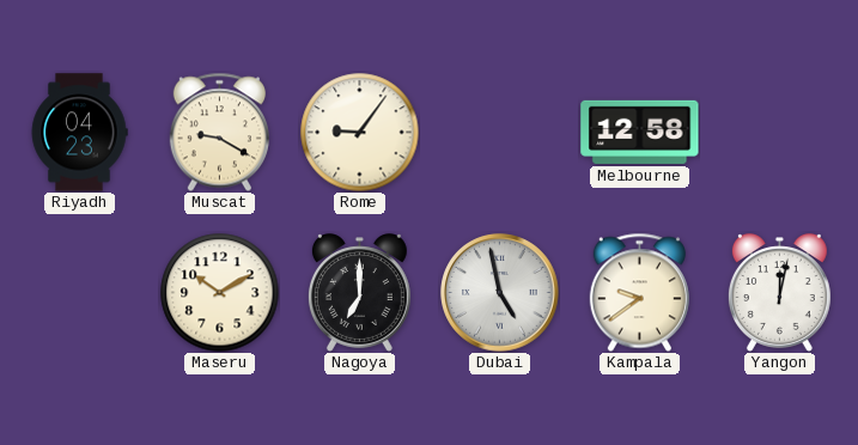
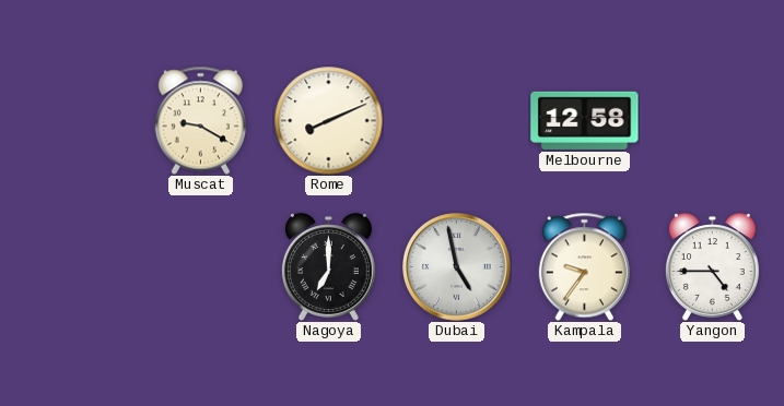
Riyadh: 04:23 -> none
Rome: 9:06 -> 8:11
Maseru: 10:10 -> none
Kampala: 9:39 -> 9:36
Yangon: 12:02 -> 4:45
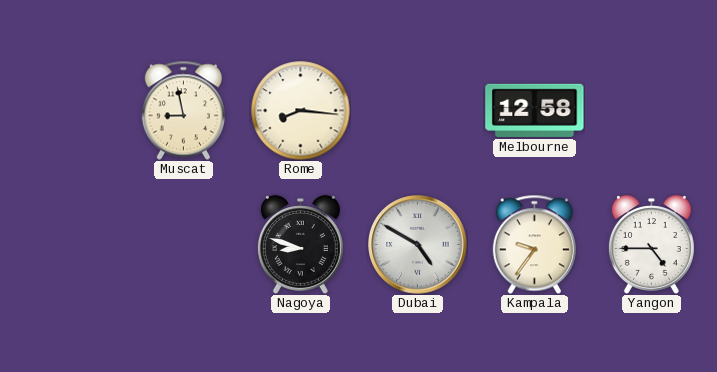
Muscat: 9:20 -> 8:58
Rome: 8:11 -> 8:16
Nagoya: 7:00 -> 8:48
Dubai: 4:58 -> 4:50
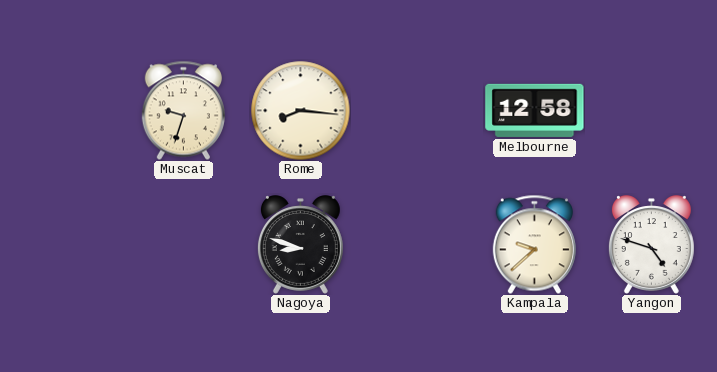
Muscat: 8:58 -> 9:33
Dubai: 4:50 -> none
Kampala: 9:36 -> 9:38
Yangon: 4:45 -> 4:48
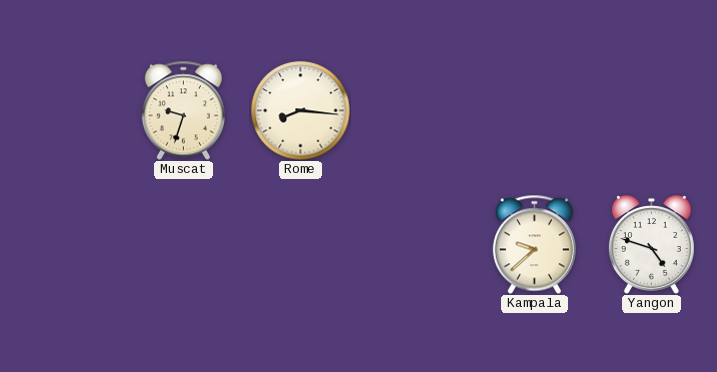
Melbourne: 12:58 -> none
Nagoya: 8:48 -> none
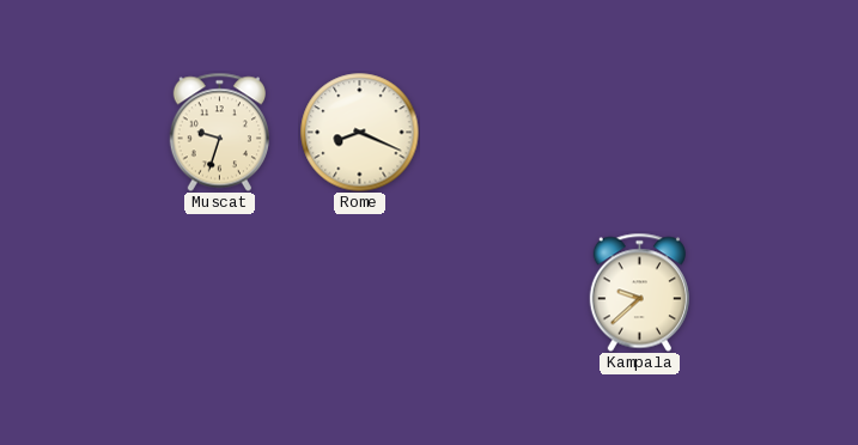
Rome: 8:16 -> 8:19
Yangon: 4:48 -> none
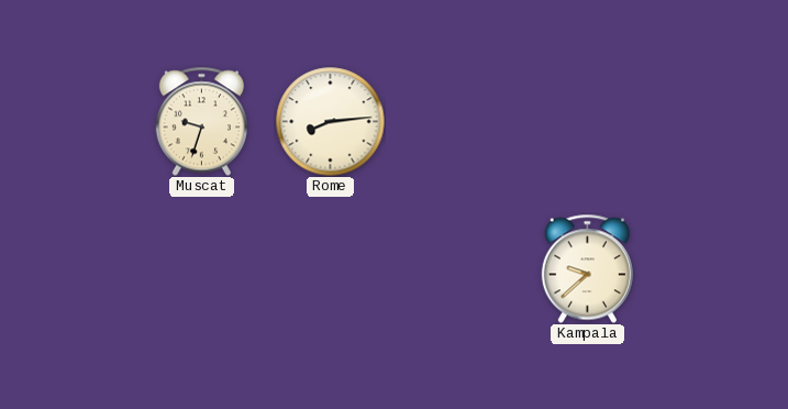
Rome: 8:19 -> 8:14
